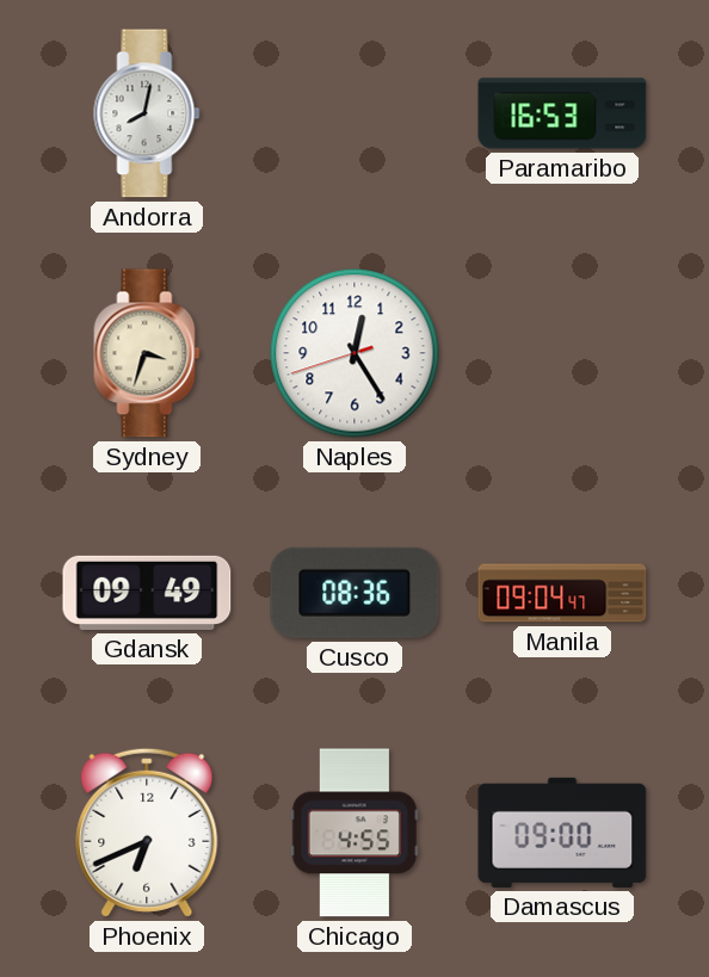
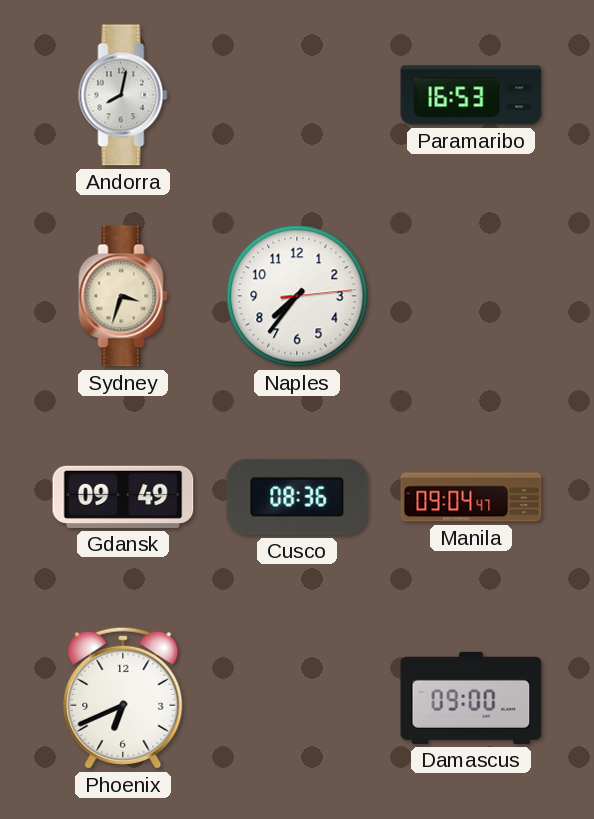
Naples: 12:24 -> 7:36
Chicago: 4:55 -> none
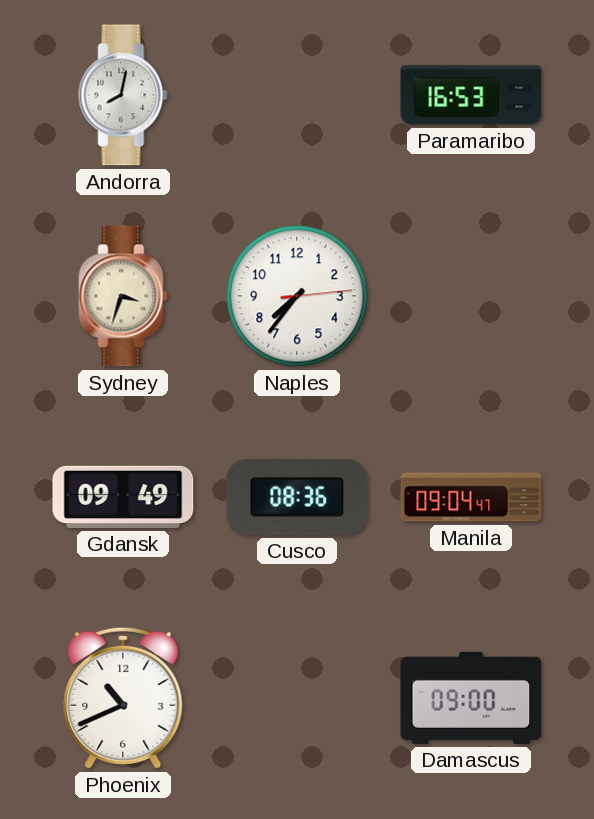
Phoenix: 6:41 -> 10:41
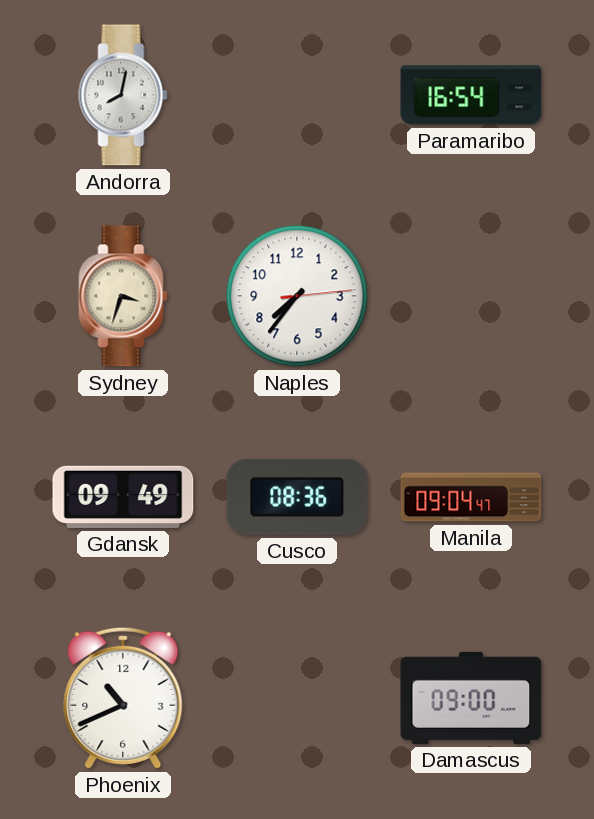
Paramaribo: 16:53 -> 16:54
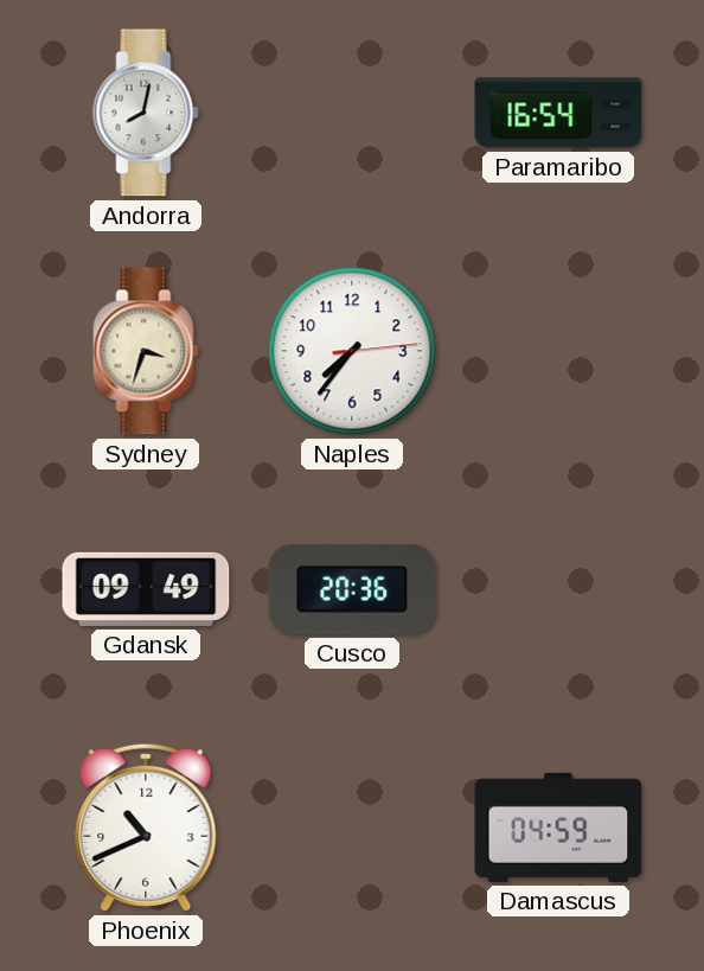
Cusco: 08:36 -> 20:36
Manila: 09:04 -> none
Damascus: 09:00 -> 04:59
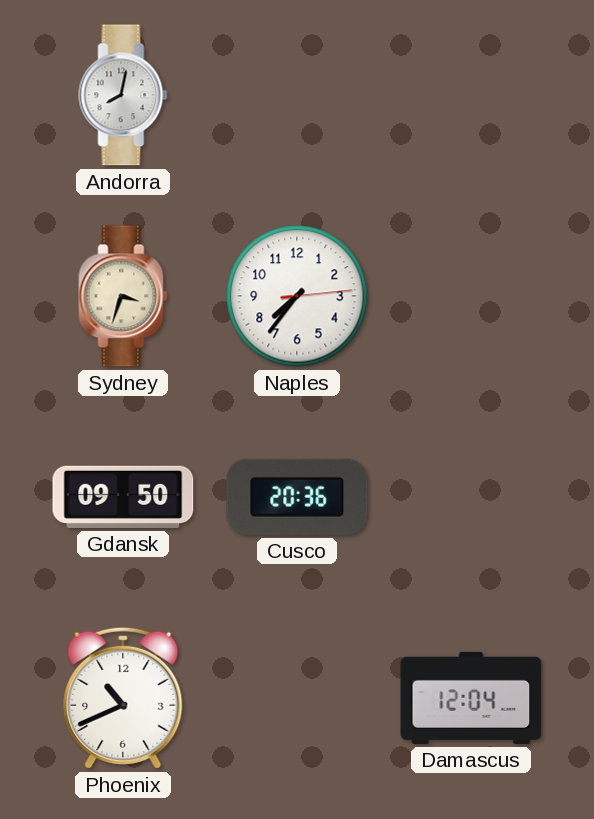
Paramaribo: 16:54 -> none
Gdansk: 09:49 -> 09:50
Damascus: 04:59 -> 12:04
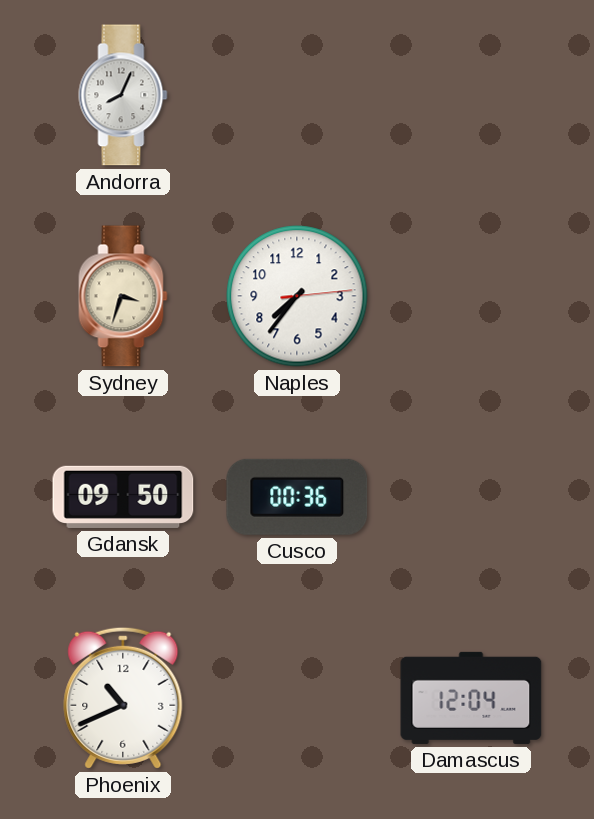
Andorra: 8:02 -> 8:04
Cusco: 20:36 -> 00:36
